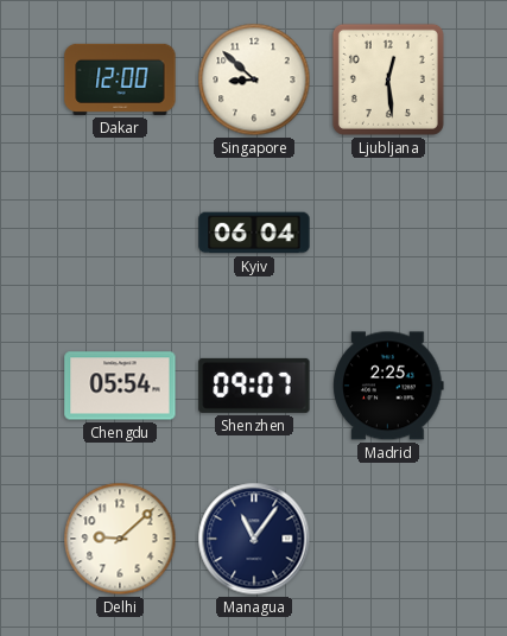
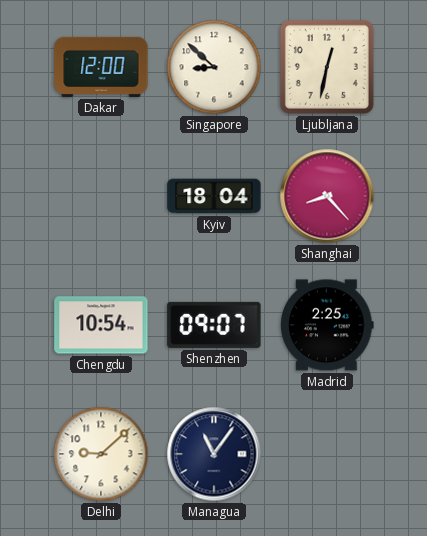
Ljubljana: 12:29 -> 12:32
Kyiv: 06:04 -> 18:04
Shanghai: none -> 8:23
Chengdu: 05:54 -> 10:54
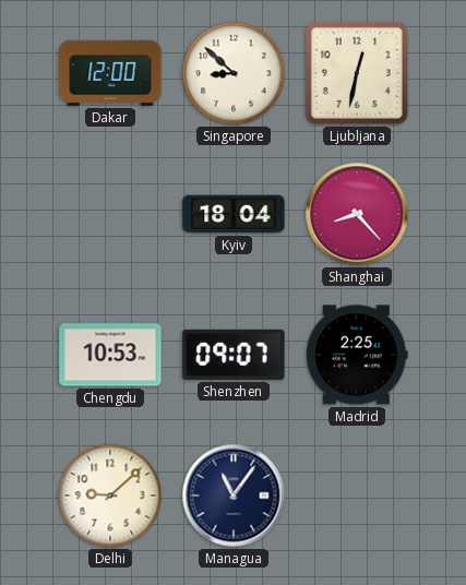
Chengdu: 10:54 -> 10:53
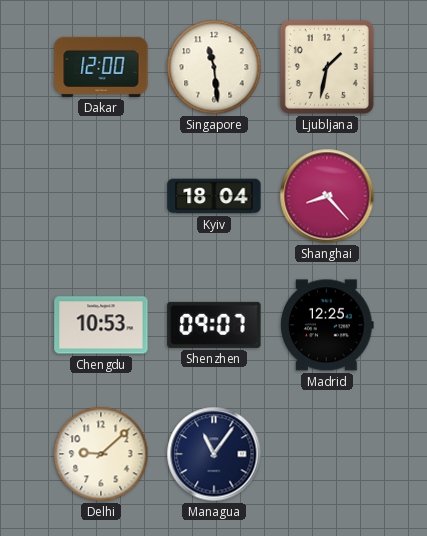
Singapore: 8:52 -> 11:29
Ljubljana: 12:32 -> 1:32
Madrid: 2:25 -> 12:25
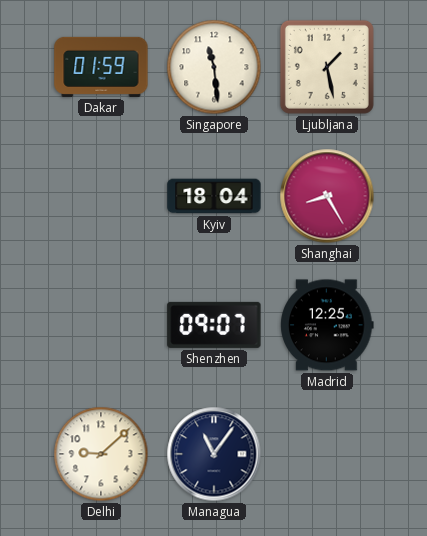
Dakar: 12:00 -> 01:59
Ljubljana: 1:32 -> 1:28
Shanghai: 8:23 -> 8:25
Chengdu: 10:53 -> none
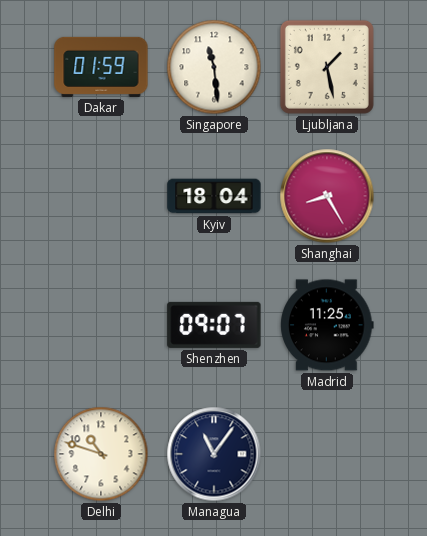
Madrid: 12:25 -> 11:25
Delhi: 9:08 -> 10:48
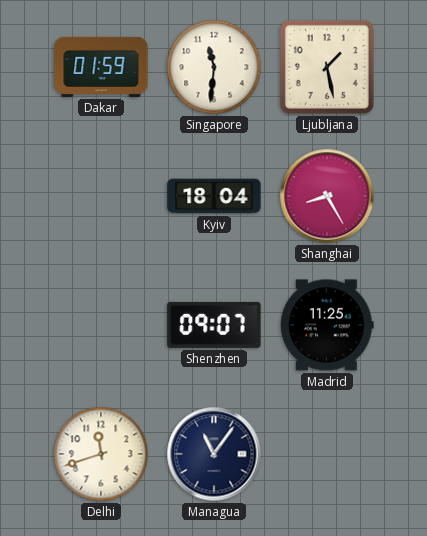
Singapore: 11:29 -> 11:31
Delhi: 10:48 -> 11:42
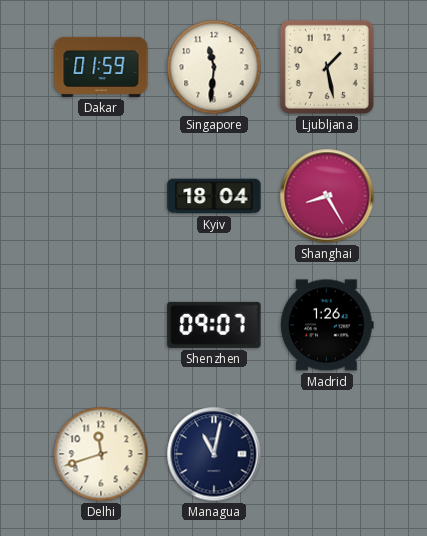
Madrid: 11:25 -> 1:26
Managua: 11:06 -> 11:02
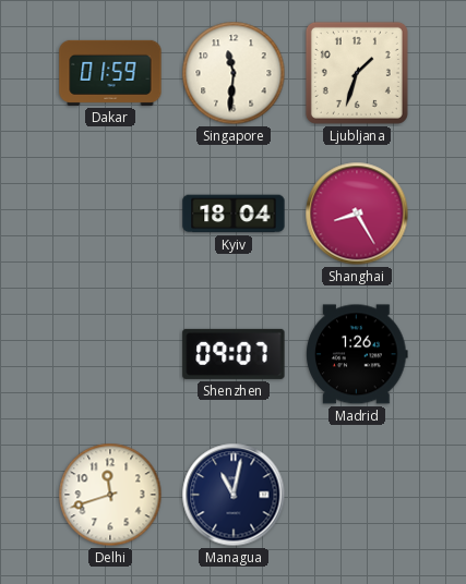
Ljubljana: 1:28 -> 1:33
